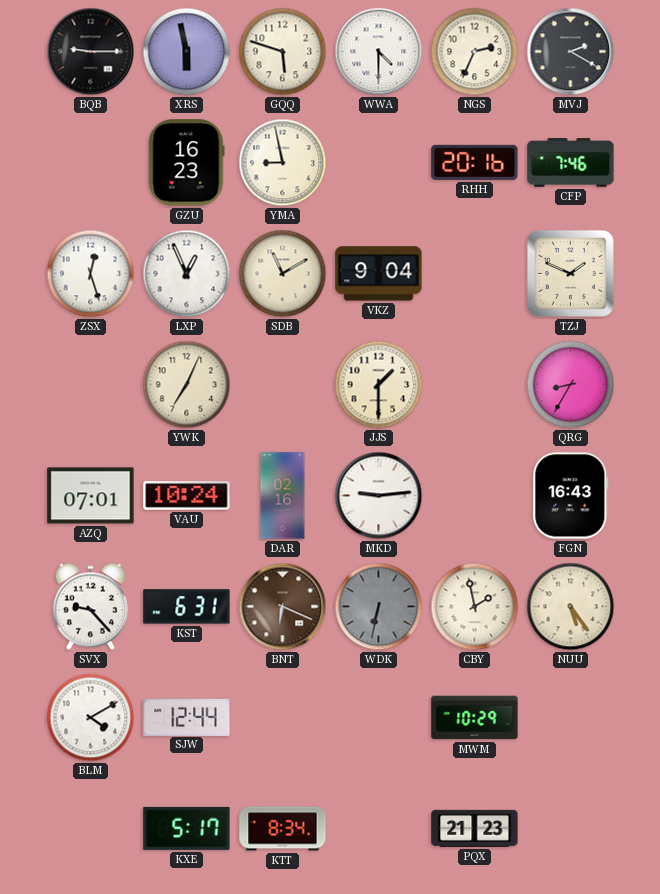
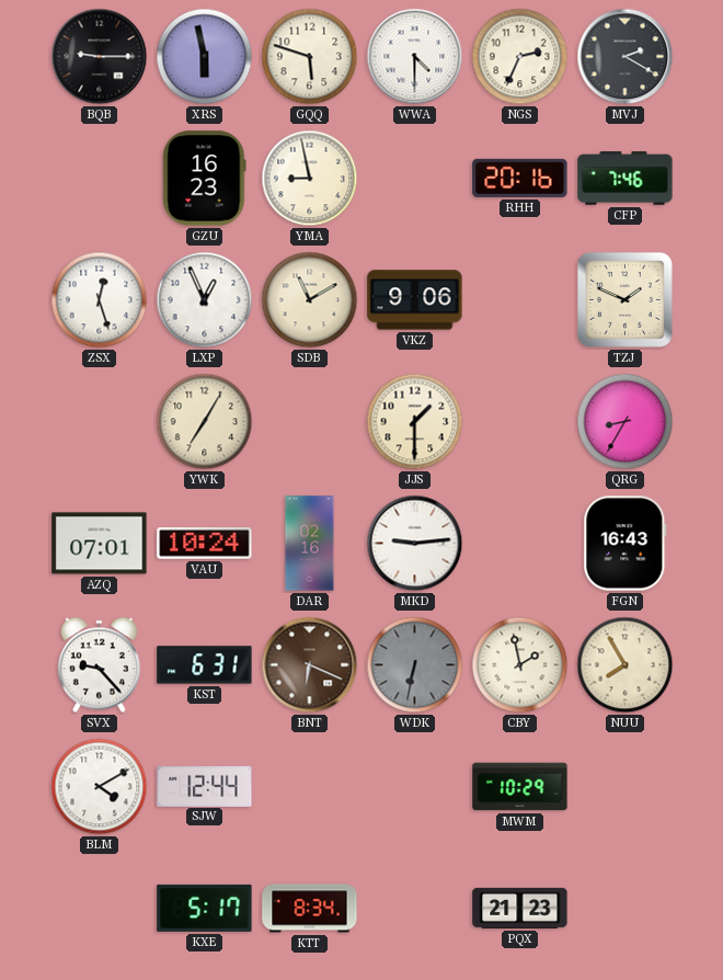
VKZ: 9:04 -> 9:06
YWK: 7:04 -> 7:05
NUU: 5:24 -> 7:55
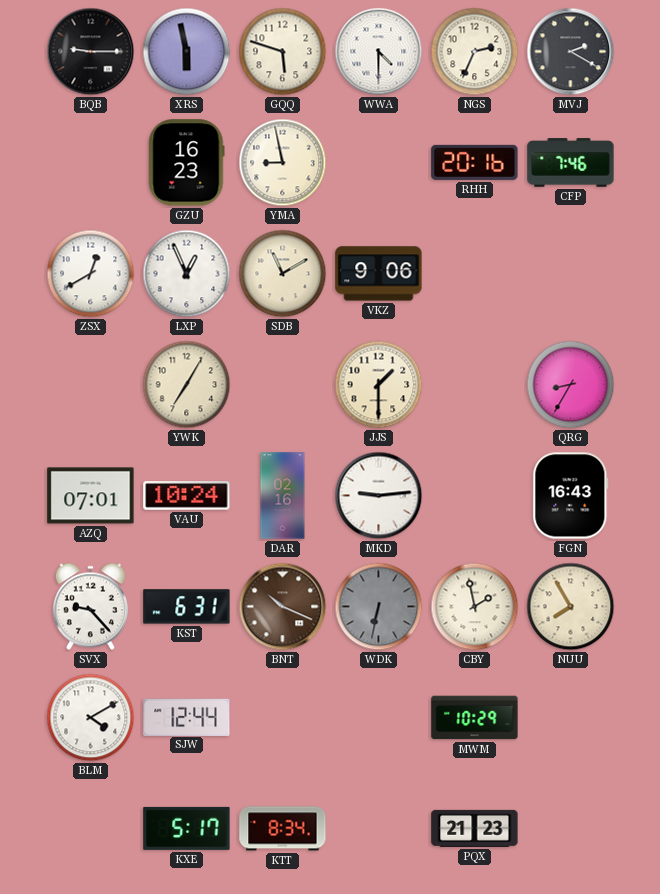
ZSX: 12:27 -> 12:40
TZJ: 1:49 -> none
BNT: 6:19 -> 10:19
